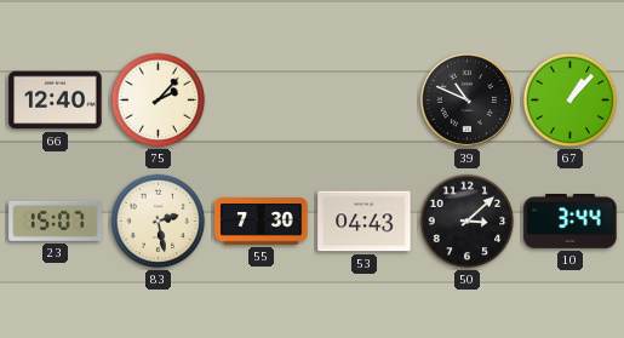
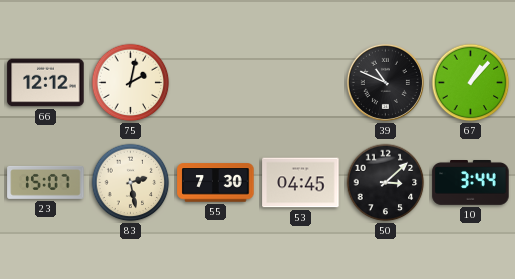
66: 12:40 -> 12:12
75: 2:07 -> 2:02
53: 04:43 -> 04:45
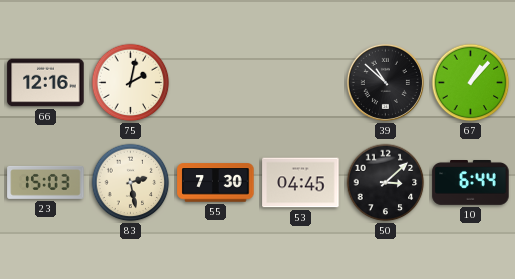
66: 12:12 -> 12:16
39: 10:49 -> 10:52
23: 15:07 -> 15:03
10: 3:44 -> 6:44
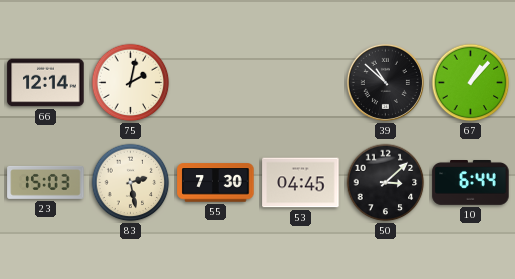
66: 12:16 -> 12:14
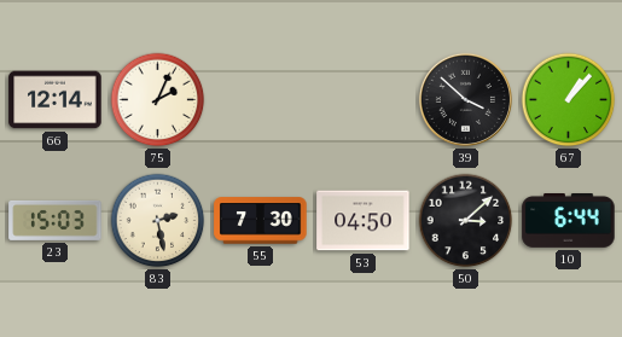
75: 2:02 -> 2:04
39: 10:52 -> 3:52
53: 04:45 -> 04:50
